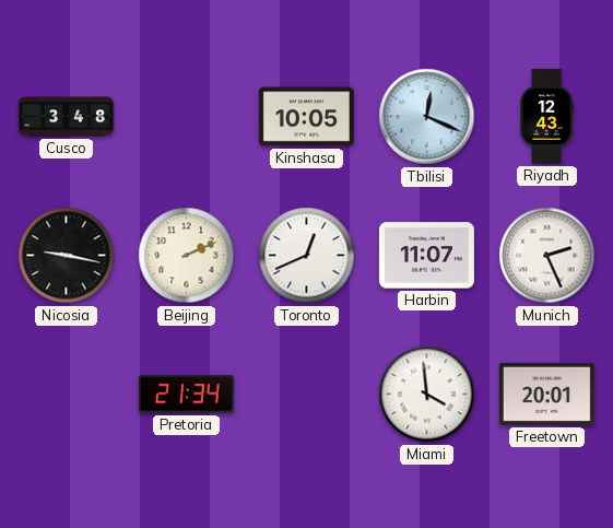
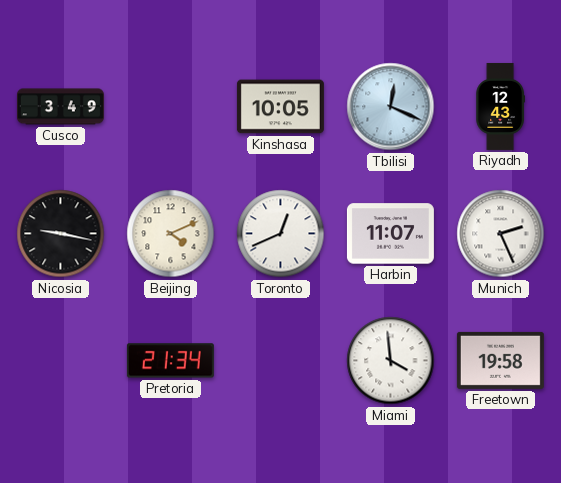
Cusco: 3:48 -> 3:49
Beijing: 2:11 -> 4:11
Freetown: 20:01 -> 19:58
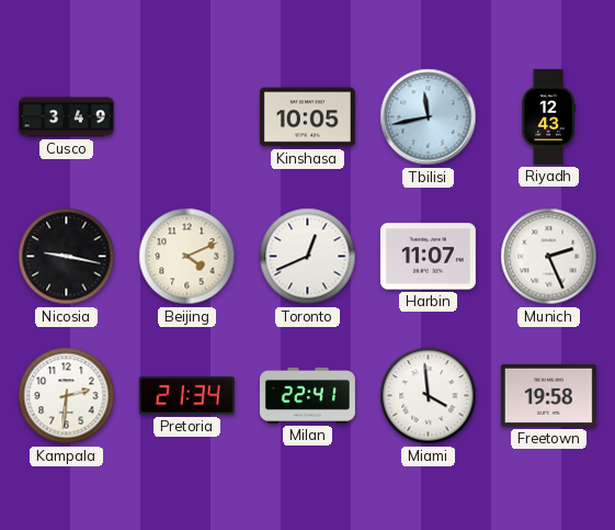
Tbilisi: 12:19 -> 11:43
Kampala: none -> 2:31
Milan: none -> 22:41
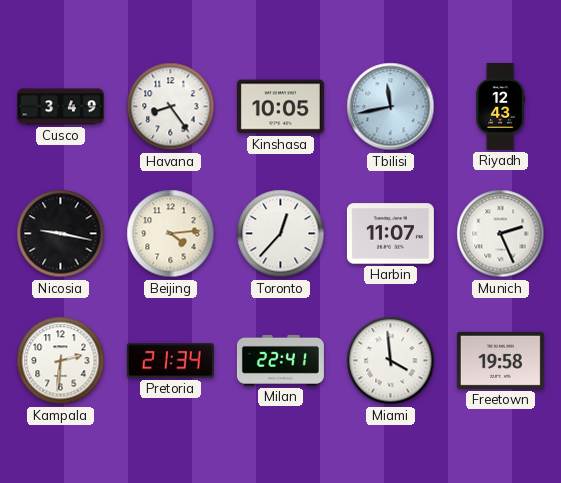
Havana: none -> 8:24
Beijing: 4:11 -> 4:14
Toronto: 12:41 -> 12:37
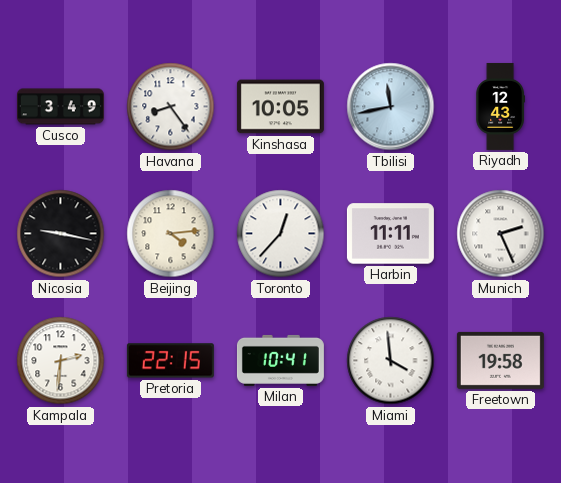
Harbin: 11:07 -> 11:11
Pretoria: 21:34 -> 22:15
Milan: 22:41 -> 10:41
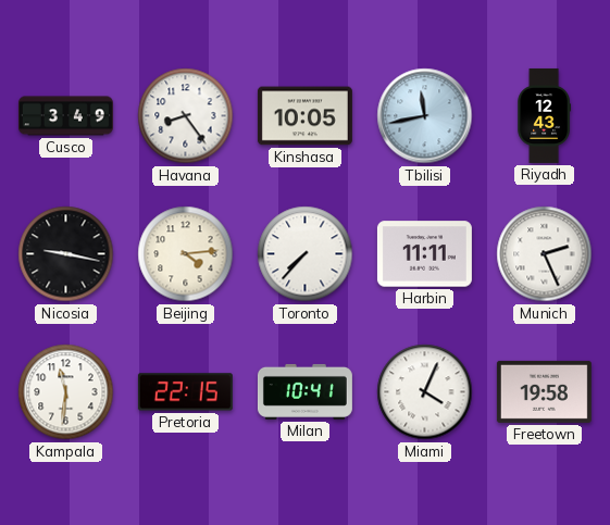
Toronto: 12:37 -> 7:37
Kampala: 2:31 -> 11:31
Miami: 3:59 -> 4:04
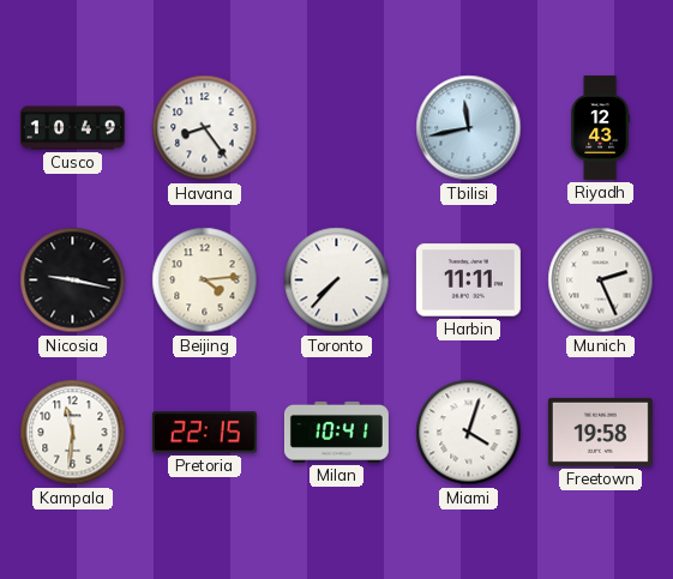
Cusco: 3:49 -> 10:49
Kinshasa: 10:05 -> none
Miami: 4:04 -> 4:03
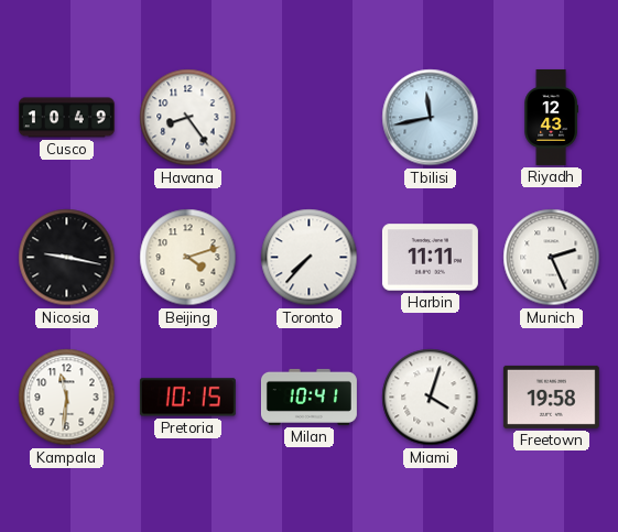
Beijing: 4:14 -> 4:12
Pretoria: 22:15 -> 10:15
